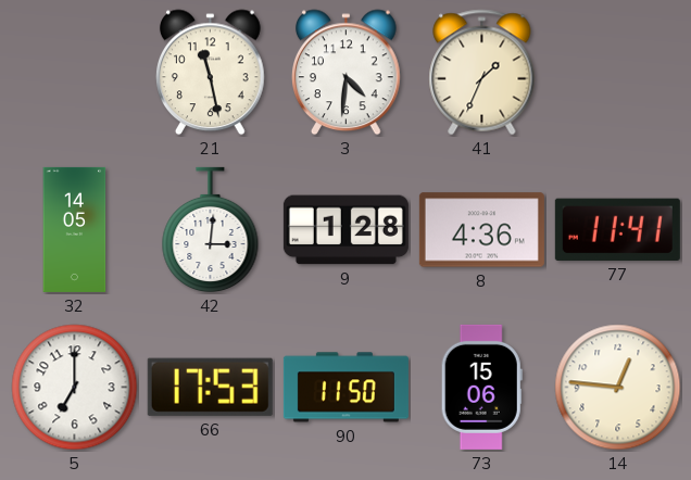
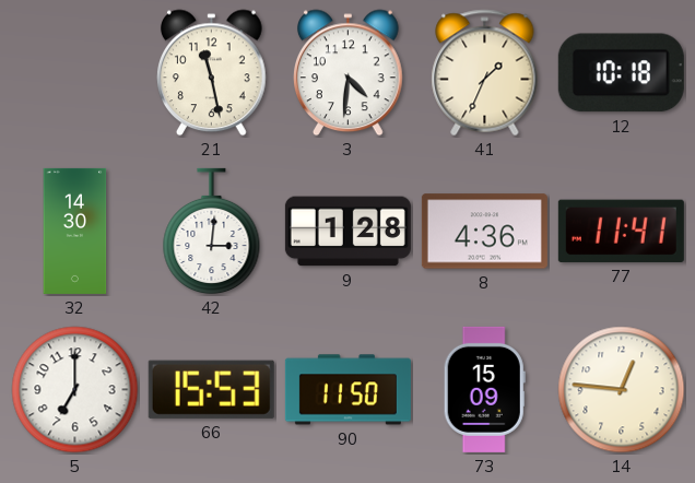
12: none -> 10:18
32: 14:05 -> 14:30
66: 17:53 -> 15:53
73: 15:06 -> 15:09
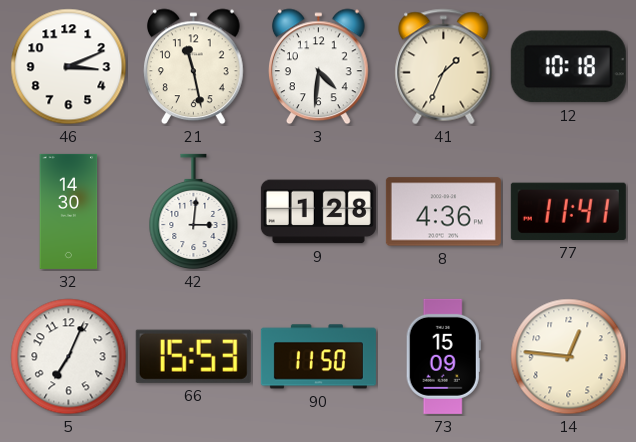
46: none -> 3:11
5: 7:00 -> 7:04
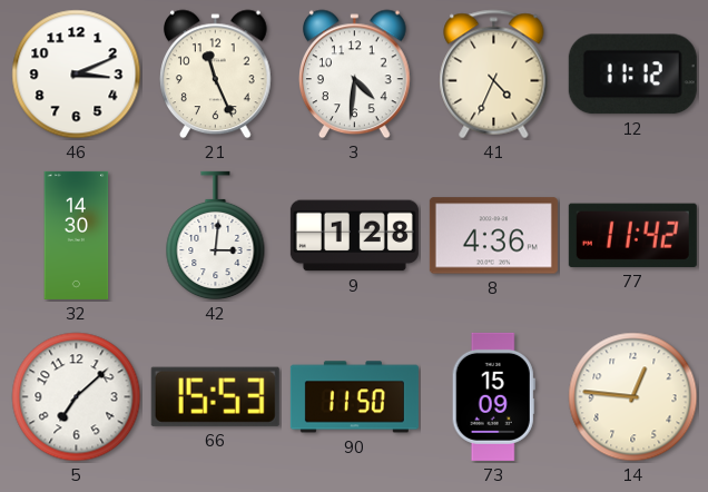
21: 11:28 -> 11:26
41: 1:34 -> 4:34
12: 10:18 -> 11:12
77: 11:41 -> 11:42
5: 7:04 -> 7:08
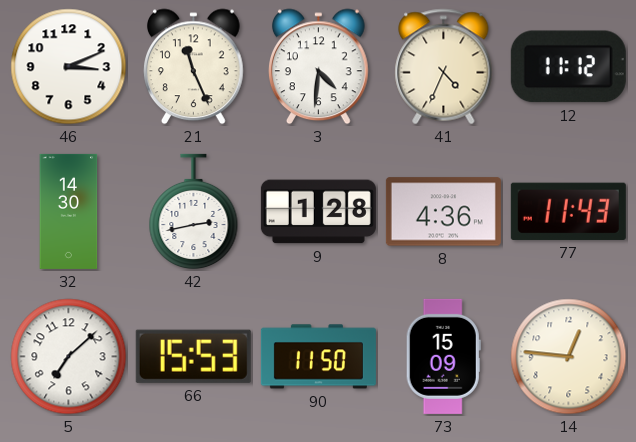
42: 3:01 -> 2:43
77: 11:42 -> 11:43
